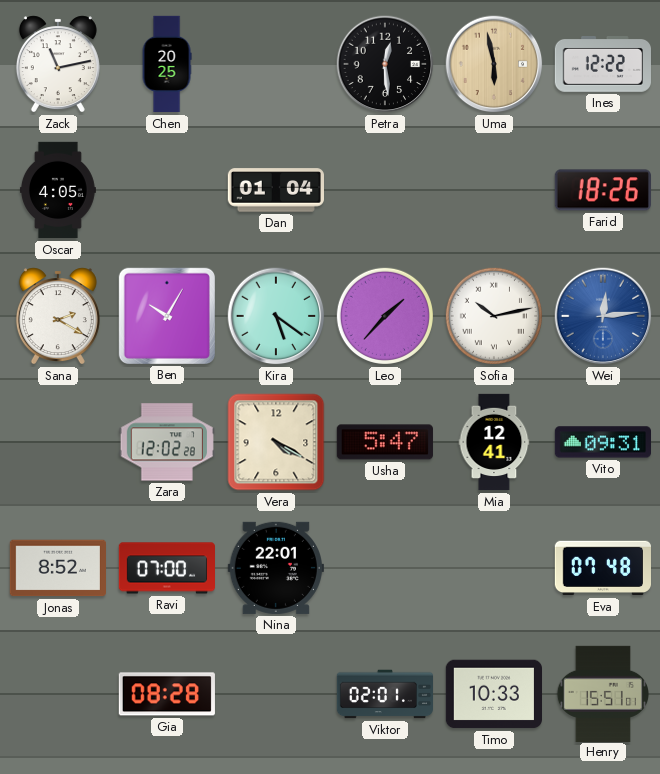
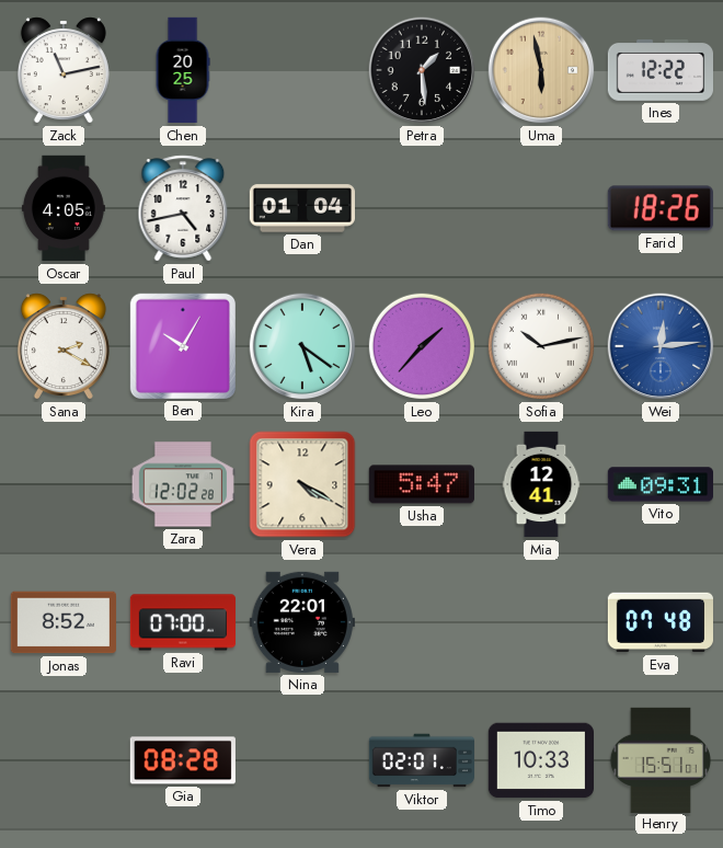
Petra: 12:29 -> 1:29
Paul: none -> 4:43
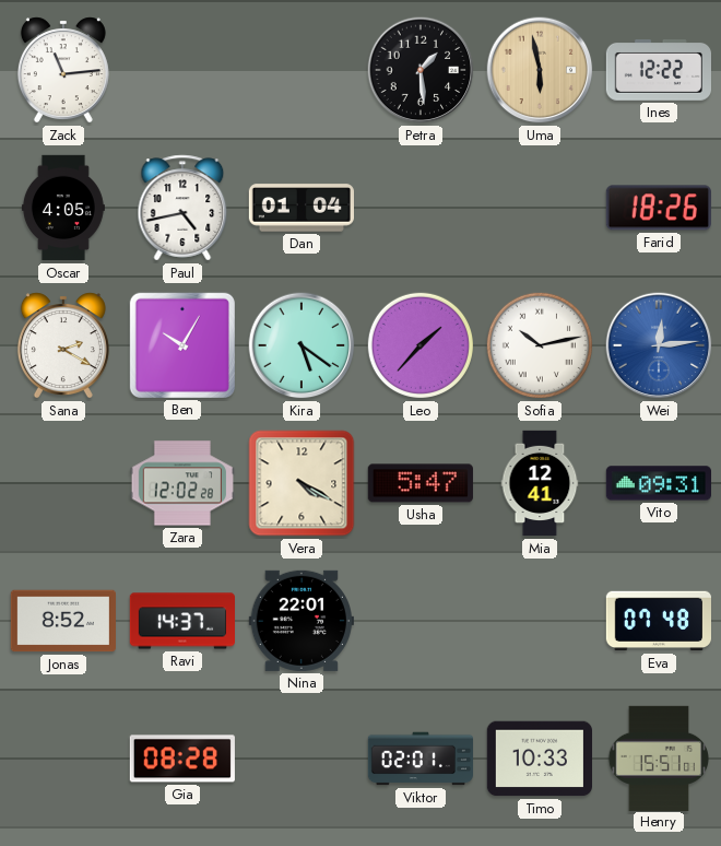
Zack: 11:13 -> 11:14
Chen: 20:25 -> none
Ravi: 07:00 -> 14:37
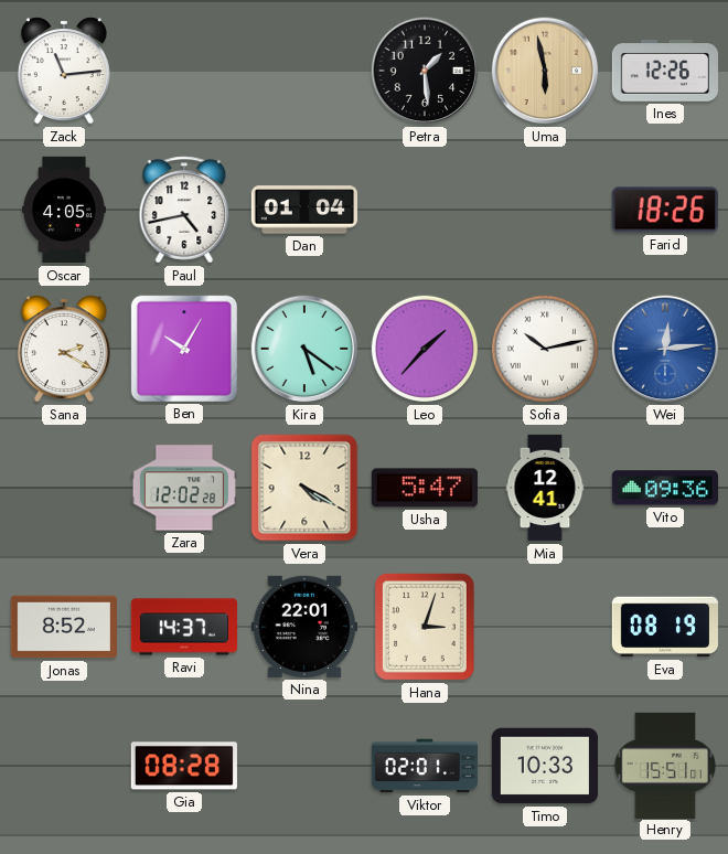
Ines: 12:22 -> 12:26
Vito: 09:31 -> 09:36
Hana: none -> 3:03
Eva: 07:48 -> 08:19
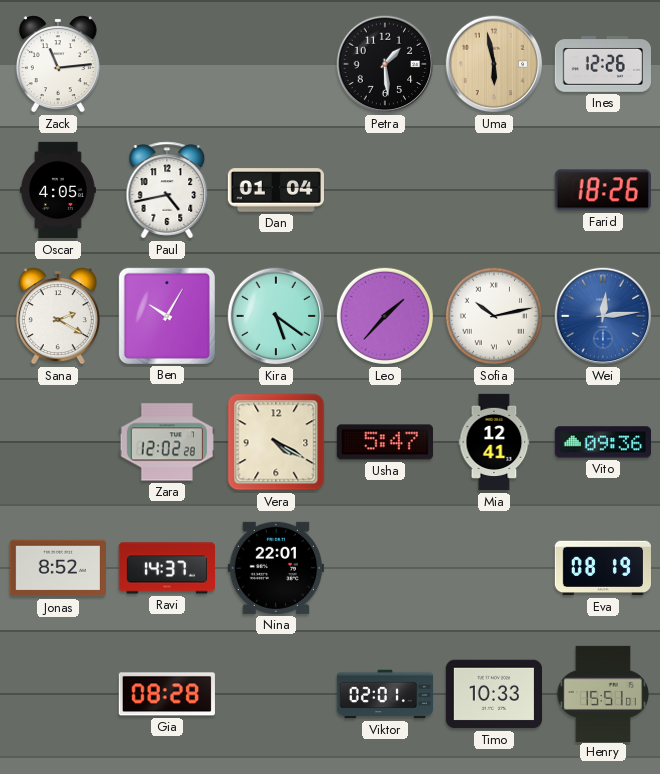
Hana: 3:03 -> none
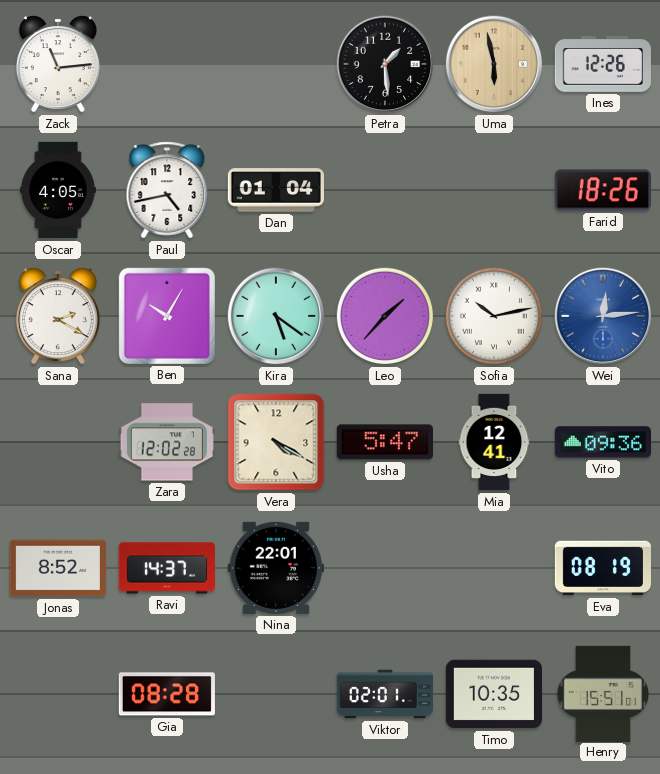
Timo: 10:33 -> 10:35
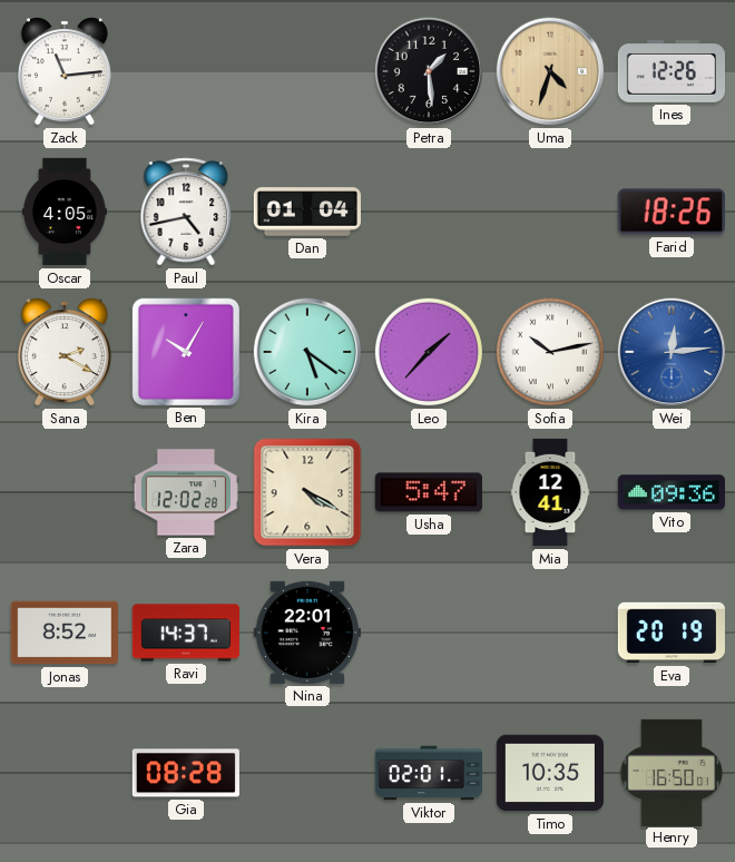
Uma: 5:58 -> 4:33
Eva: 08:19 -> 20:19
Henry: 15:51 -> 16:50
